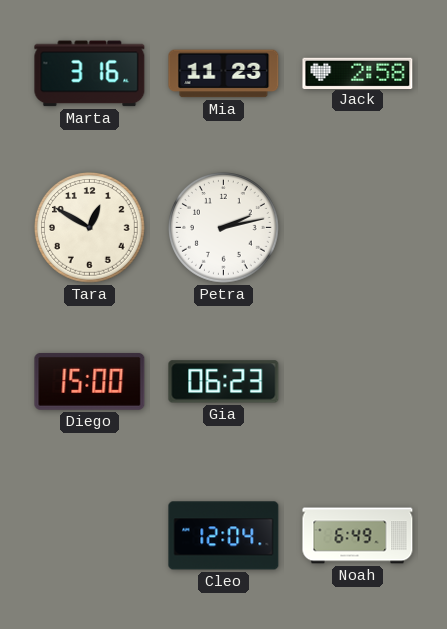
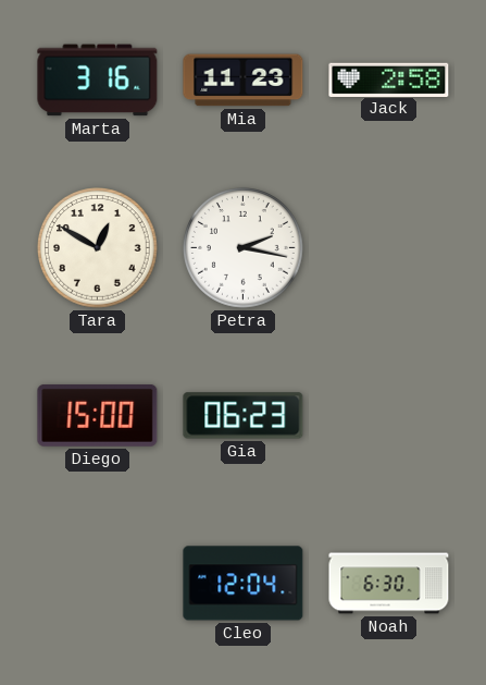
Petra: 2:13 -> 2:17
Noah: 6:49 -> 6:30
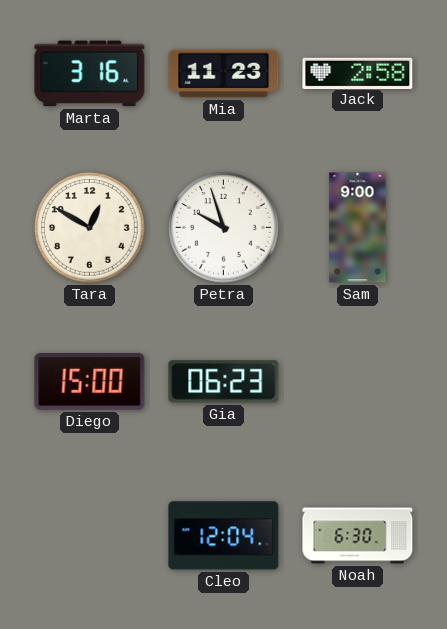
Petra: 2:17 -> 9:57
Sam: none -> 9:00
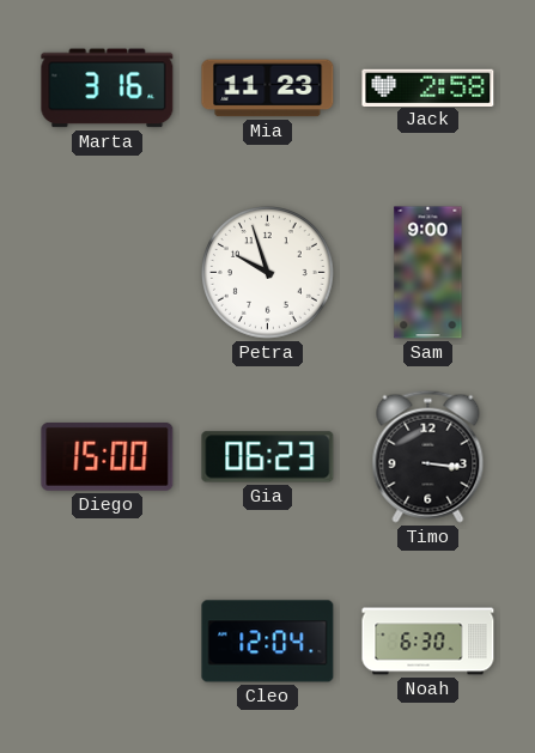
Tara: 12:50 -> none
Timo: none -> 3:16
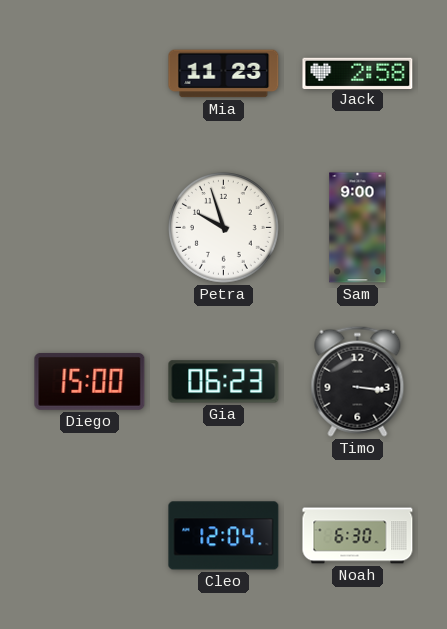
Marta: 3:16 -> none
